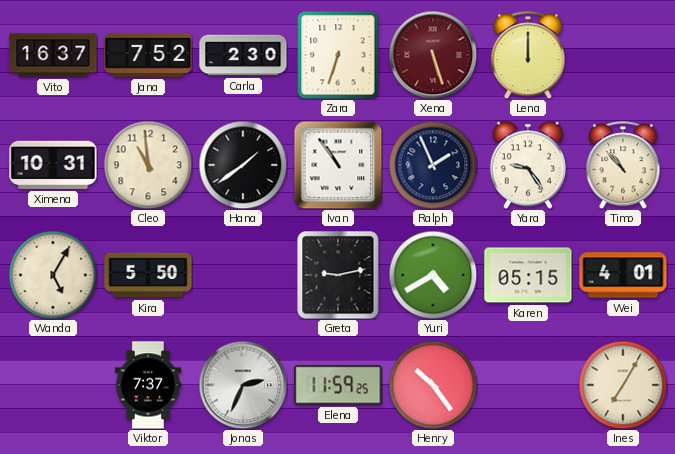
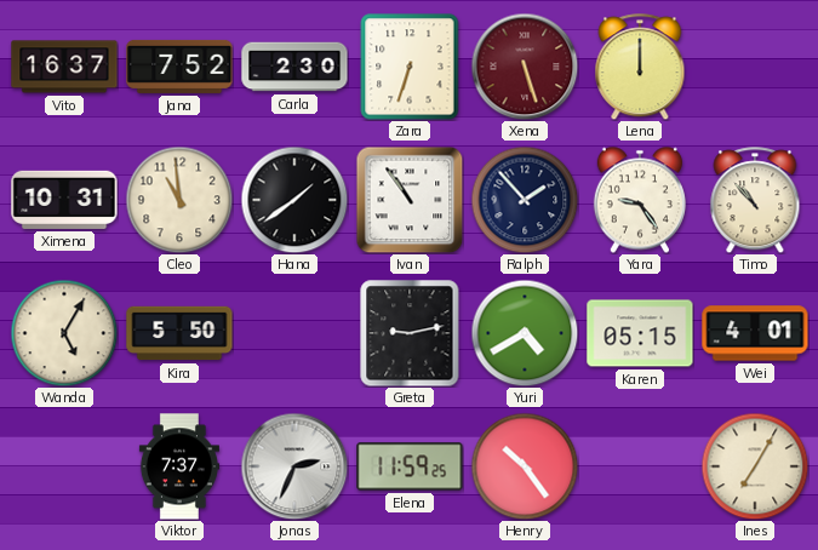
Ralph: 1:56 -> 1:53
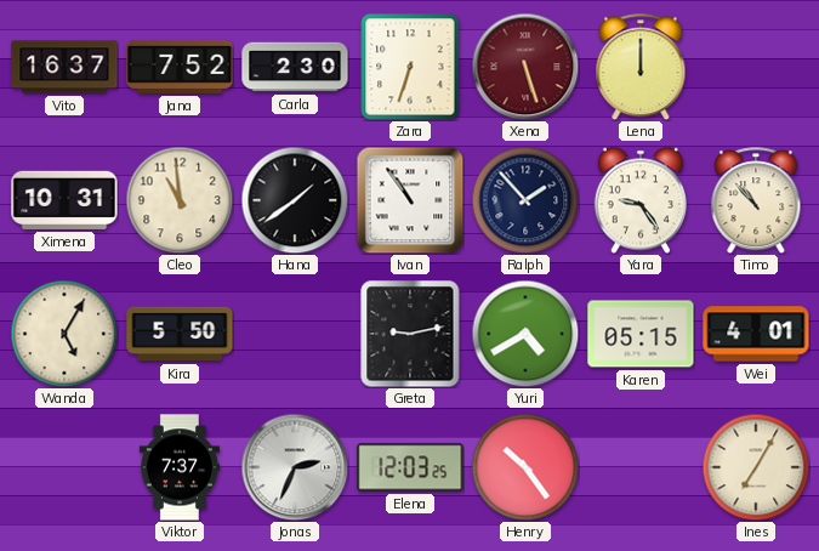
Elena: 11:59 -> 12:03
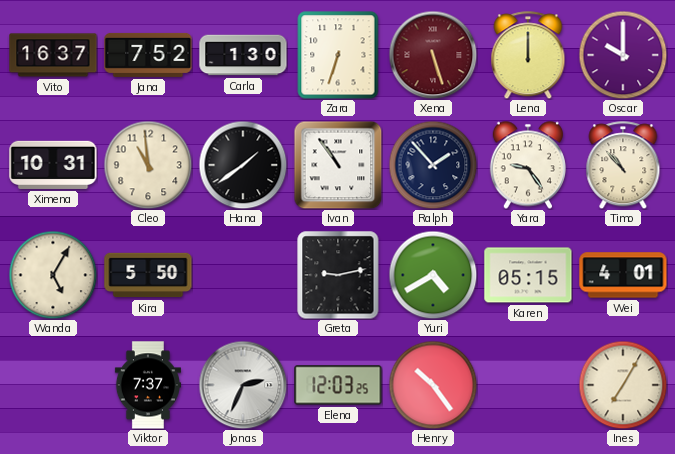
Carla: 2:30 -> 1:30
Oscar: none -> 10:00
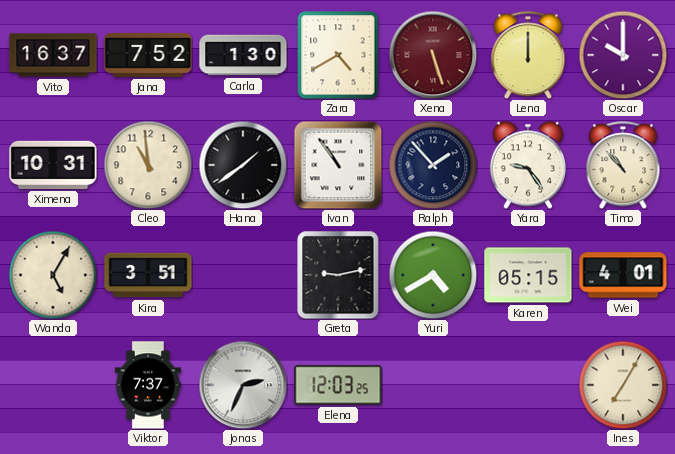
Zara: 6:33 -> 4:40
Kira: 5:50 -> 3:51
Henry: 10:24 -> none
